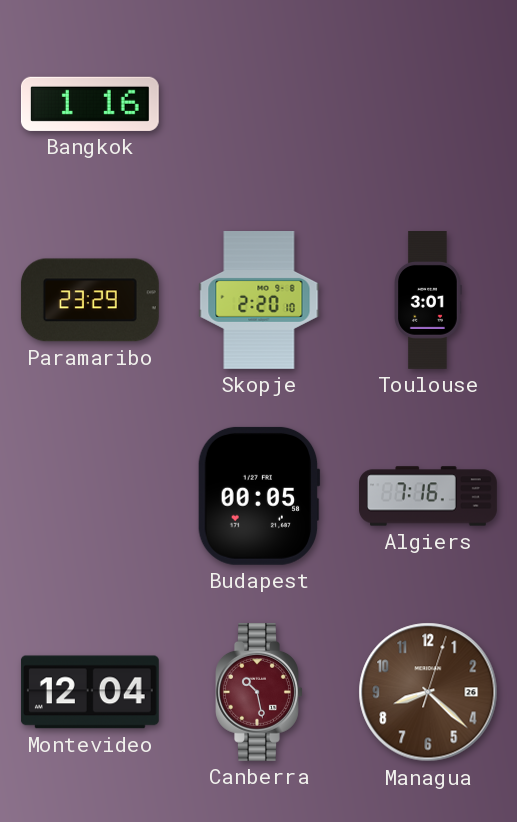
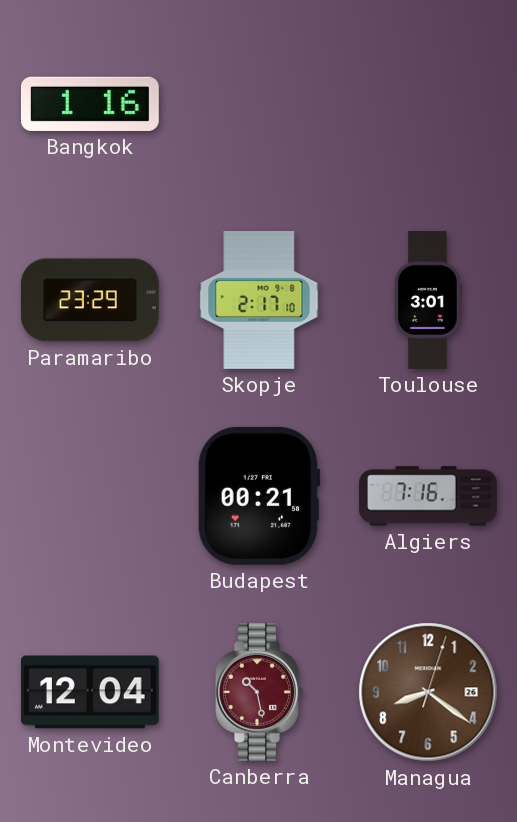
Skopje: 2:20 -> 2:17
Budapest: 00:05 -> 00:21
Managua: 8:22 -> 8:21
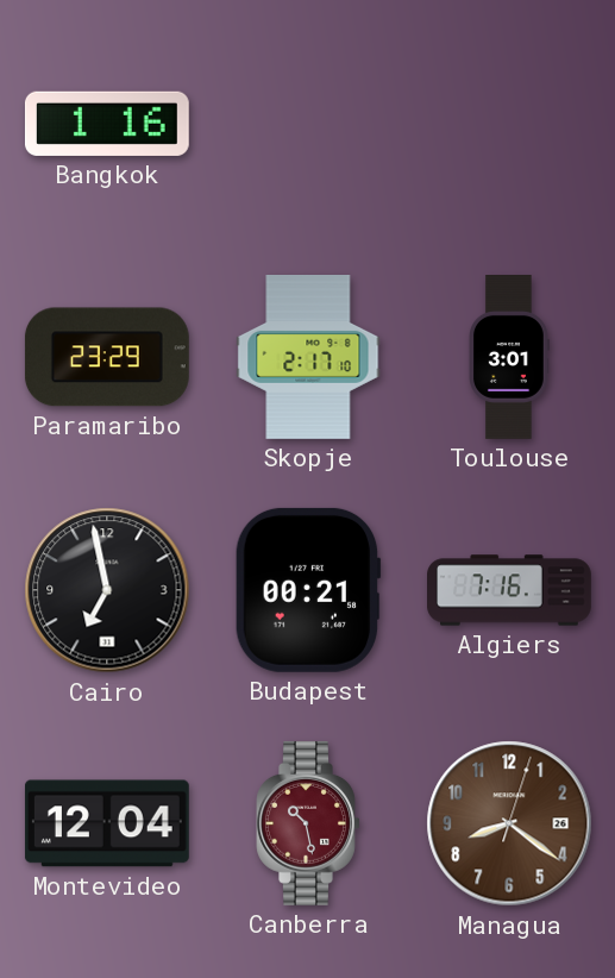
Cairo: none -> 6:58
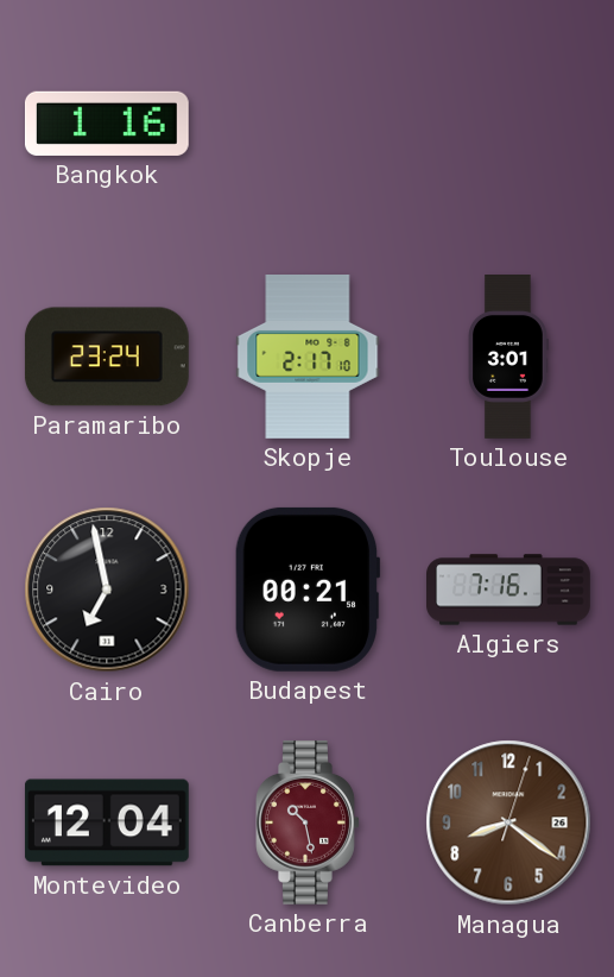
Paramaribo: 23:29 -> 23:24
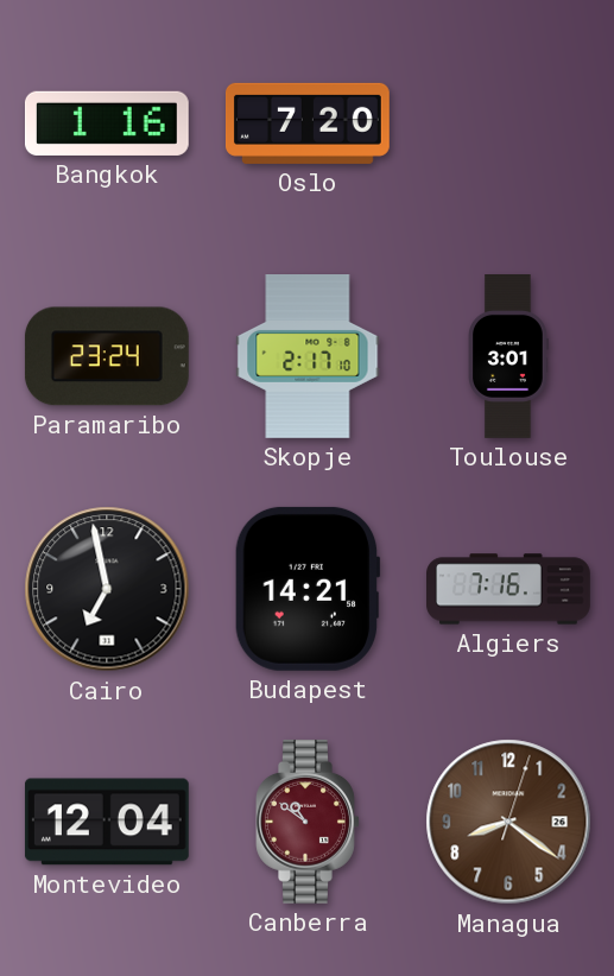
Oslo: none -> 7:20
Budapest: 00:21 -> 14:21
Canberra: 10:28 -> 10:51
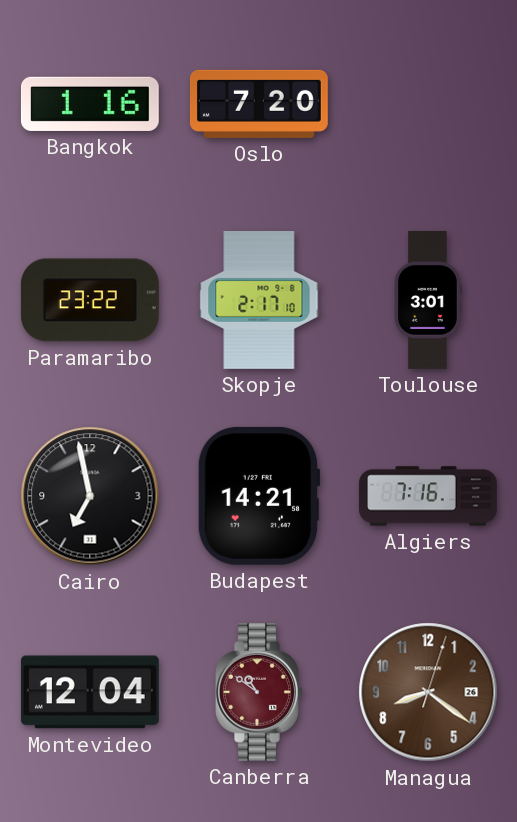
Paramaribo: 23:24 -> 23:22
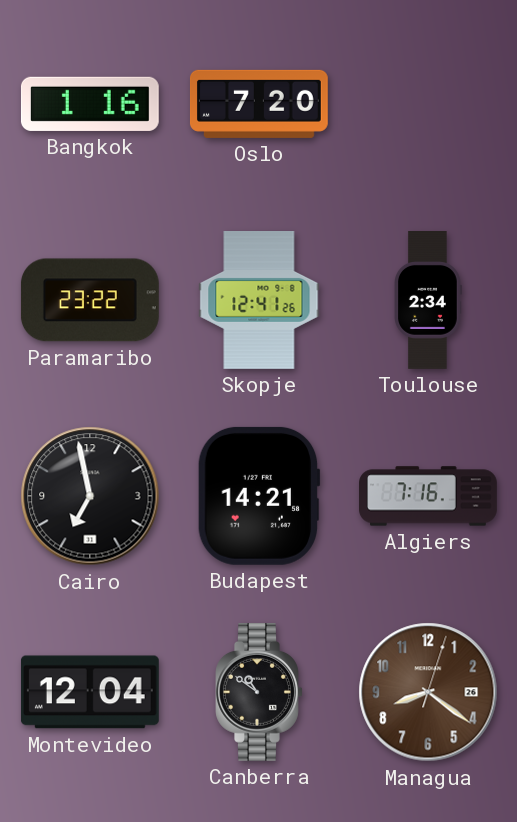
Skopje: 2:17 -> 12:41
Toulouse: 3:01 -> 2:34
Canberra dial: burgundy -> black
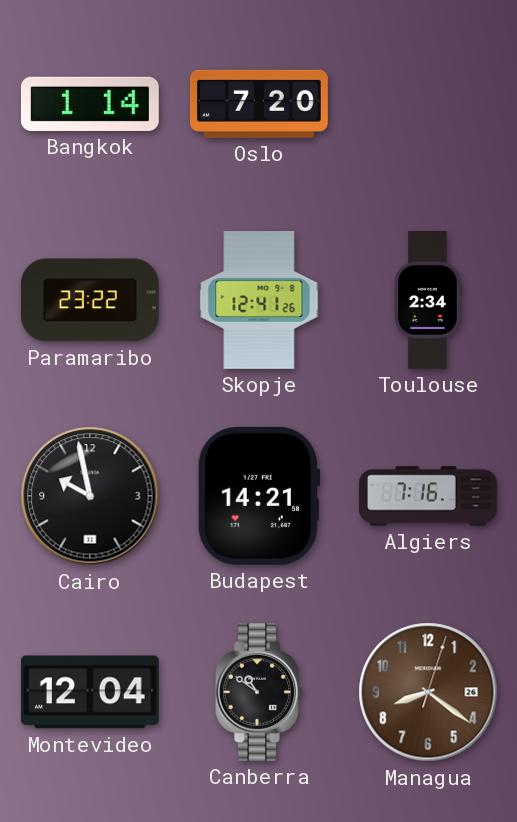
Bangkok: 1:16 -> 1:14
Cairo: 6:58 -> 9:58
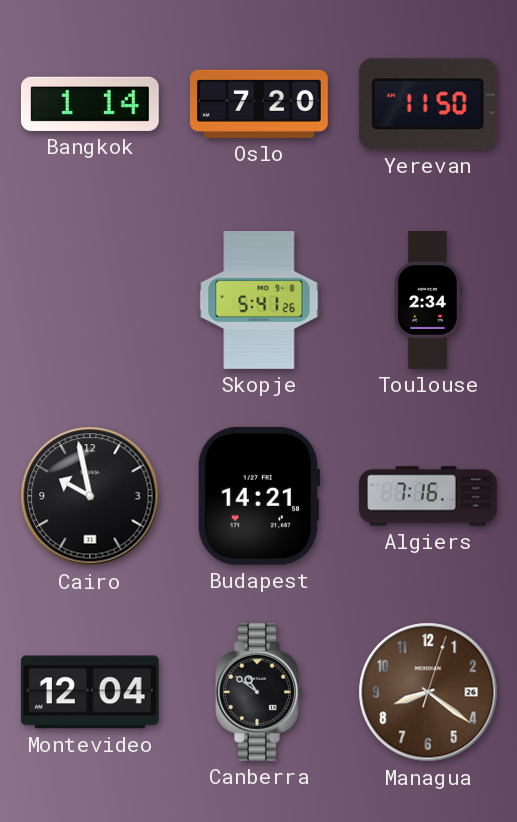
Yerevan: none -> 11:50
Paramaribo: 23:22 -> none
Skopje: 12:41 -> 5:41
